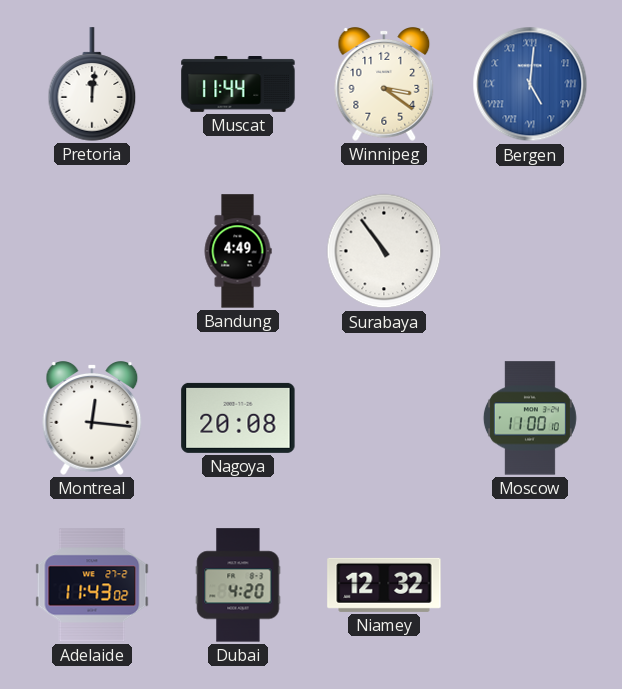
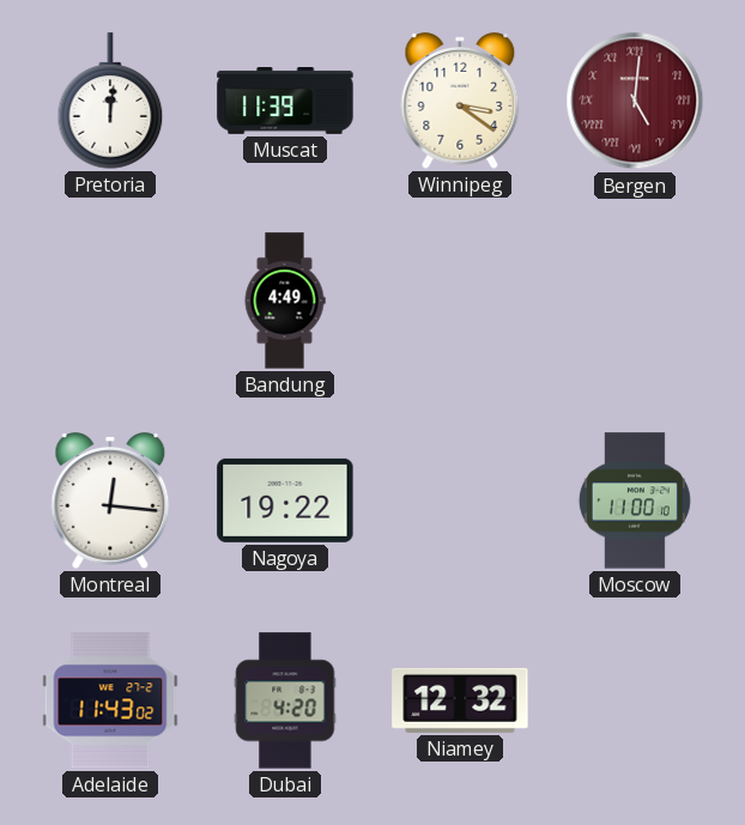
Muscat: 11:44 -> 11:39
Bergen dial: blue -> burgundy
Surabaya: 10:54 -> none
Nagoya: 20:08 -> 19:22
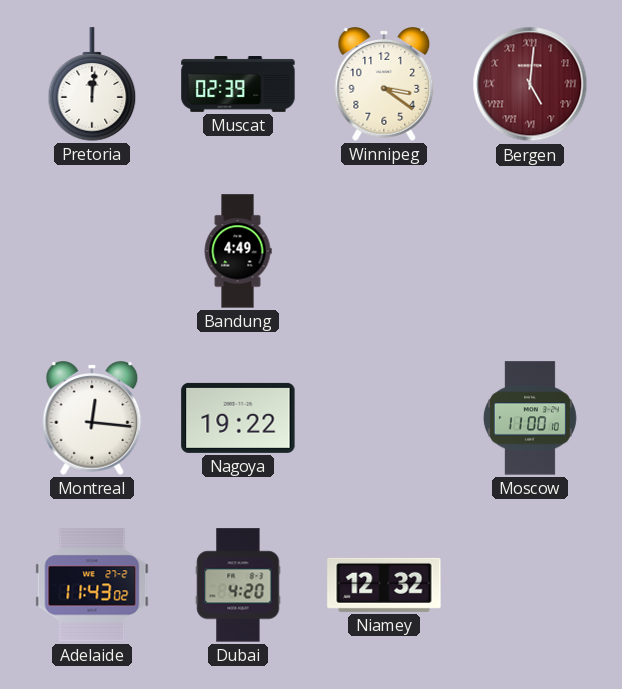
Muscat: 11:39 -> 02:39
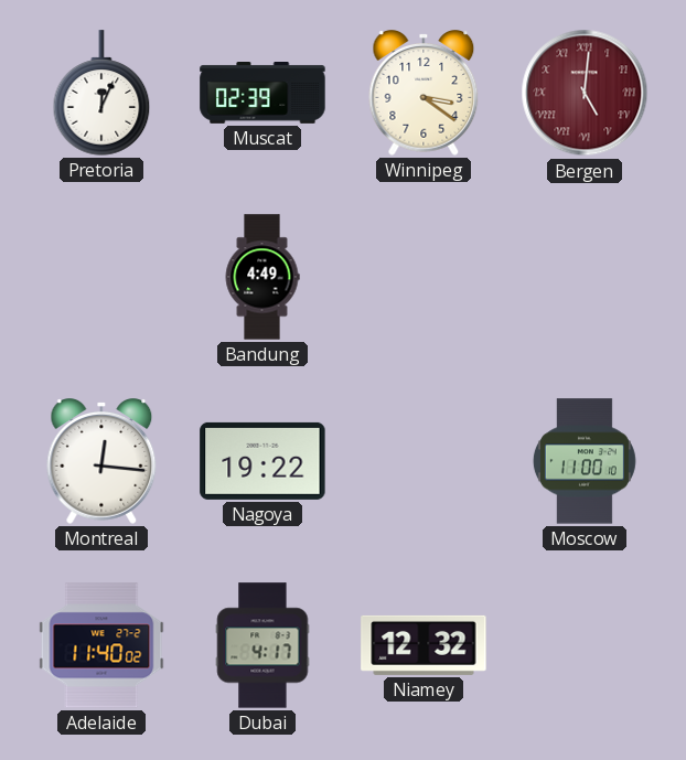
Pretoria: 12:01 -> 12:04
Adelaide: 11:43 -> 11:40
Dubai: 4:20 -> 4:17
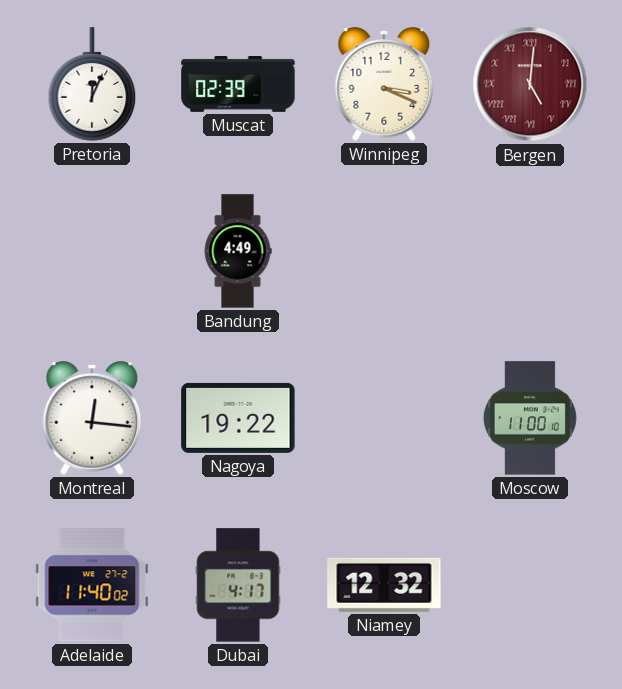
Winnipeg: 3:21 -> 3:19
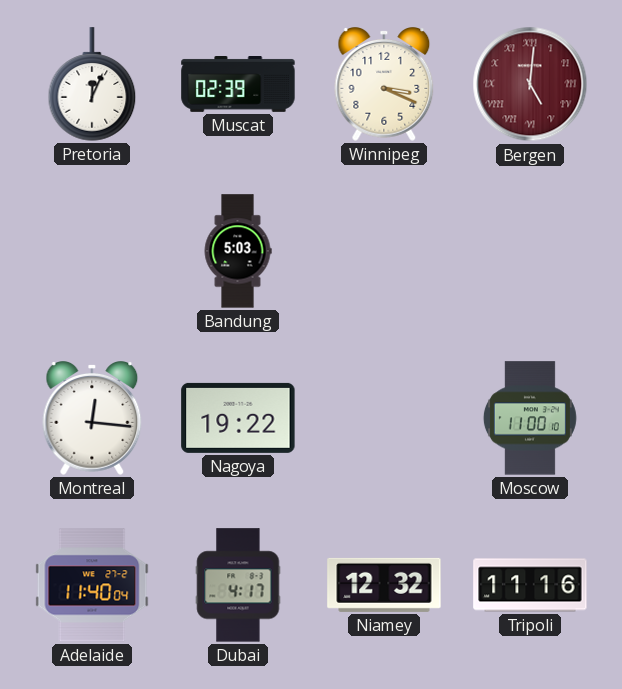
Bandung: 4:49 -> 5:03
Adelaide: 11:40:02 -> 11:40:04
Tripoli: none -> 11:16
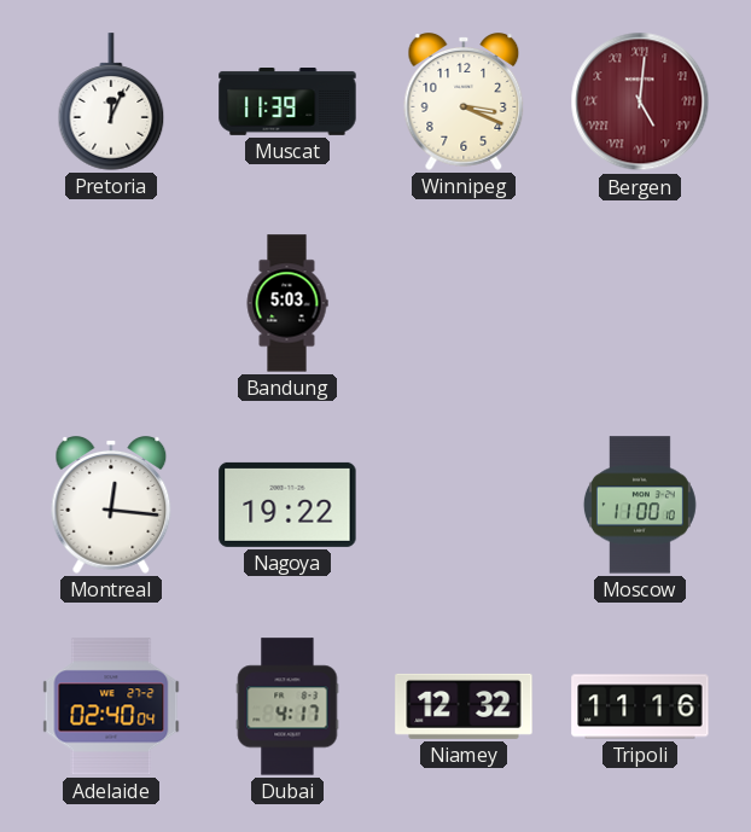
Muscat: 02:39 -> 11:39
Adelaide: 11:40 -> 02:40
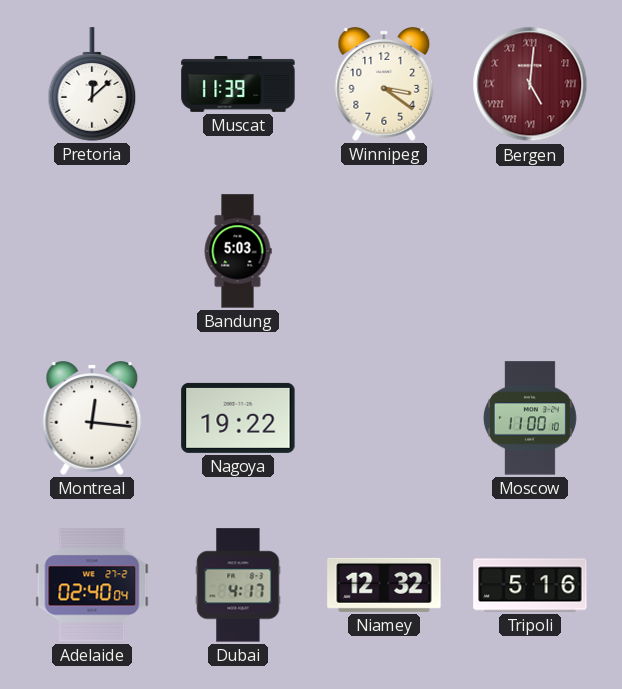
Pretoria: 12:04 -> 12:08
Winnipeg: 3:19 -> 3:21
Tripoli: 11:16 -> 5:16
